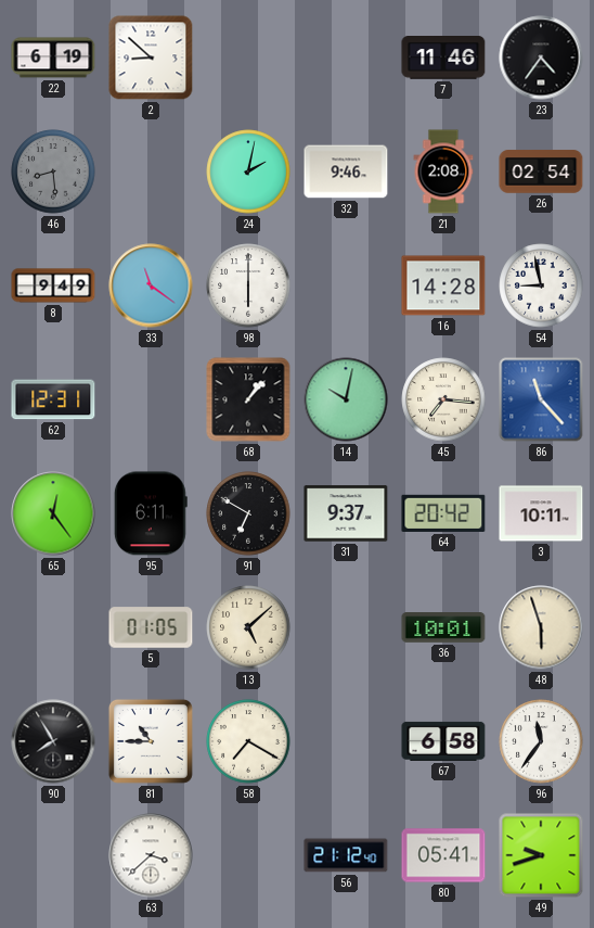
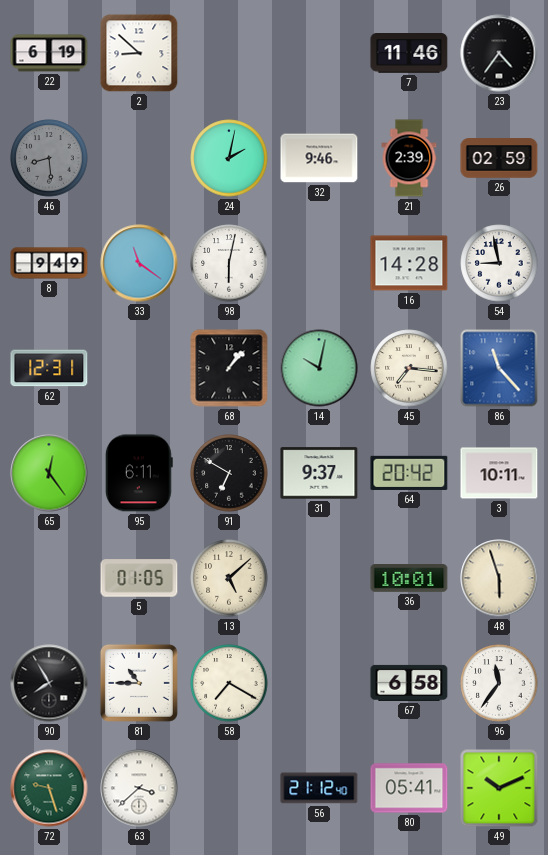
21: 2:08 -> 2:39
26: 02:54 -> 02:59
98: 6:00 -> 6:02
72: none -> 9:27
49: 9:42 -> 10:11
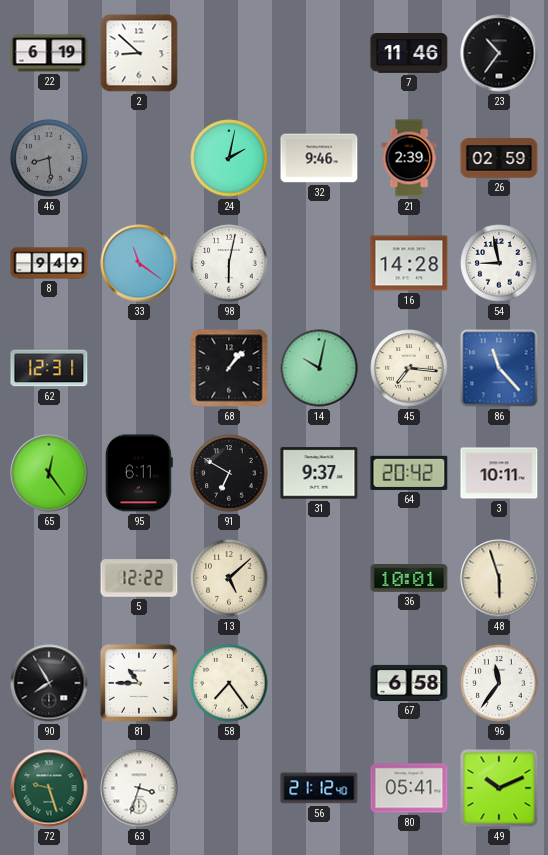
23: 4:36 -> 10:36
5: 01:05 -> 12:22
58: 7:20 -> 7:24
63: 3:38 -> 3:33
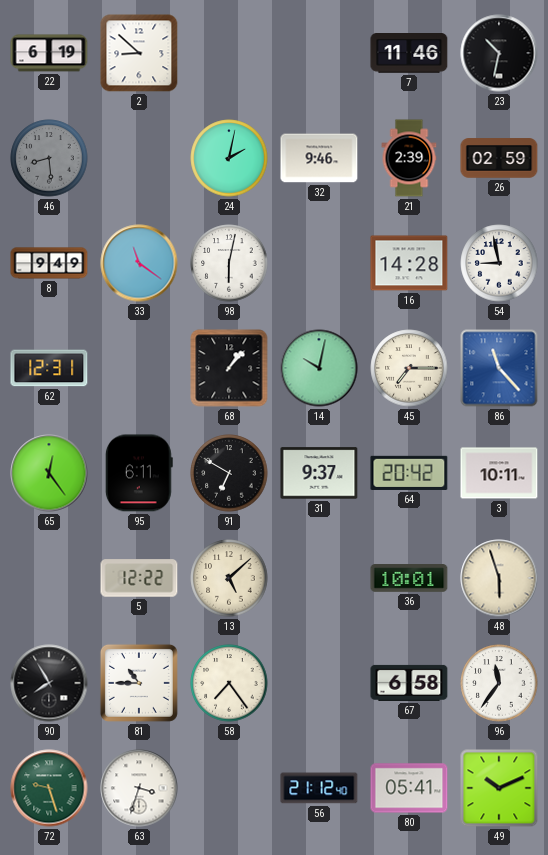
23: 10:36 -> 10:32
45: 7:16 -> 7:15
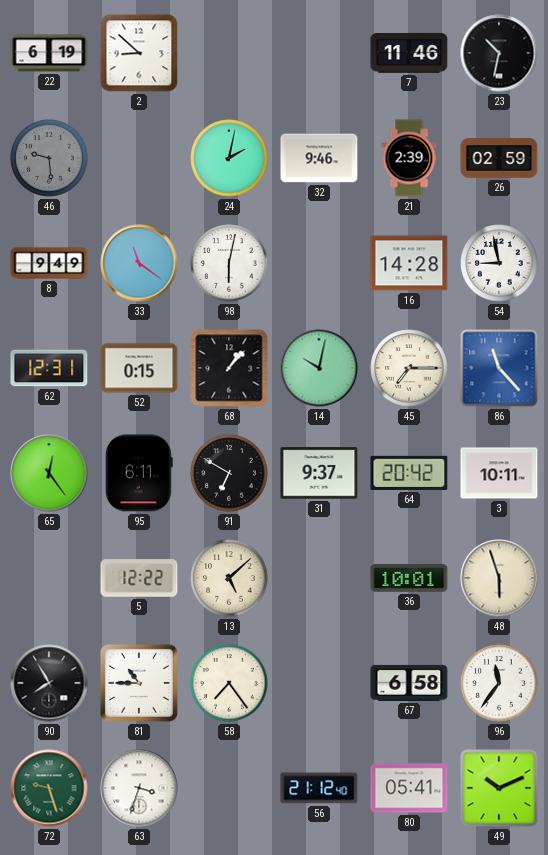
46: 8:29 -> 9:29
52: none -> 0:15
